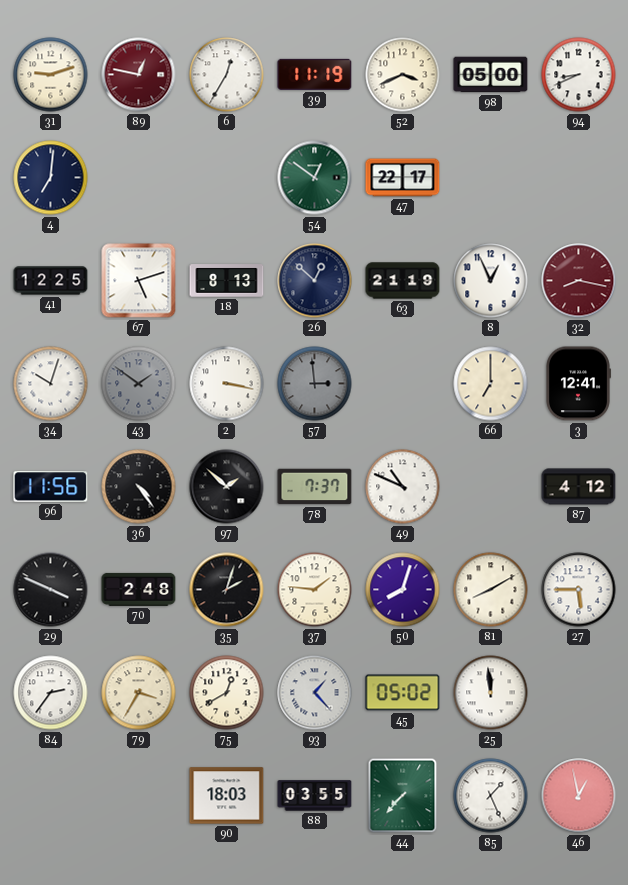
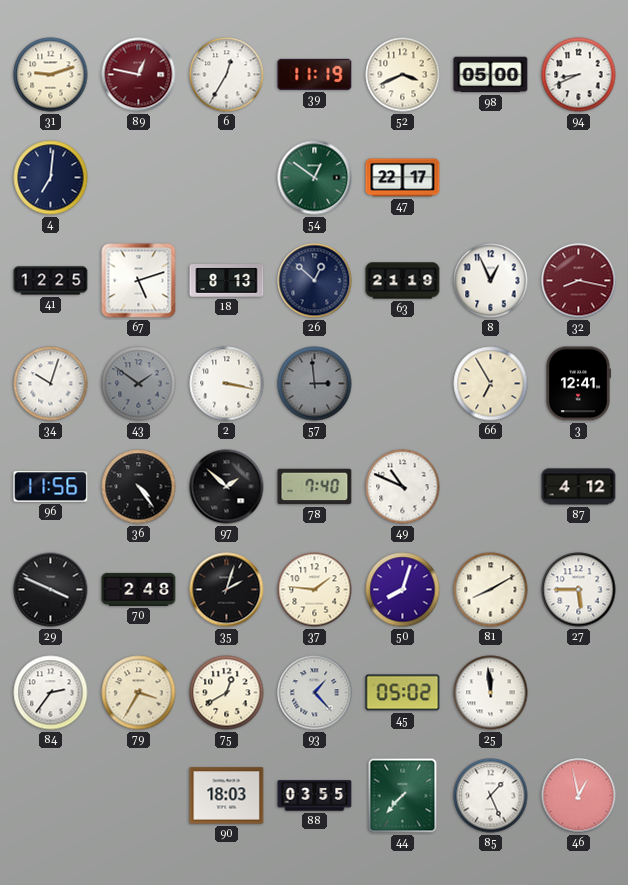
66: 7:00 -> 6:55
78: 7:37 -> 7:40
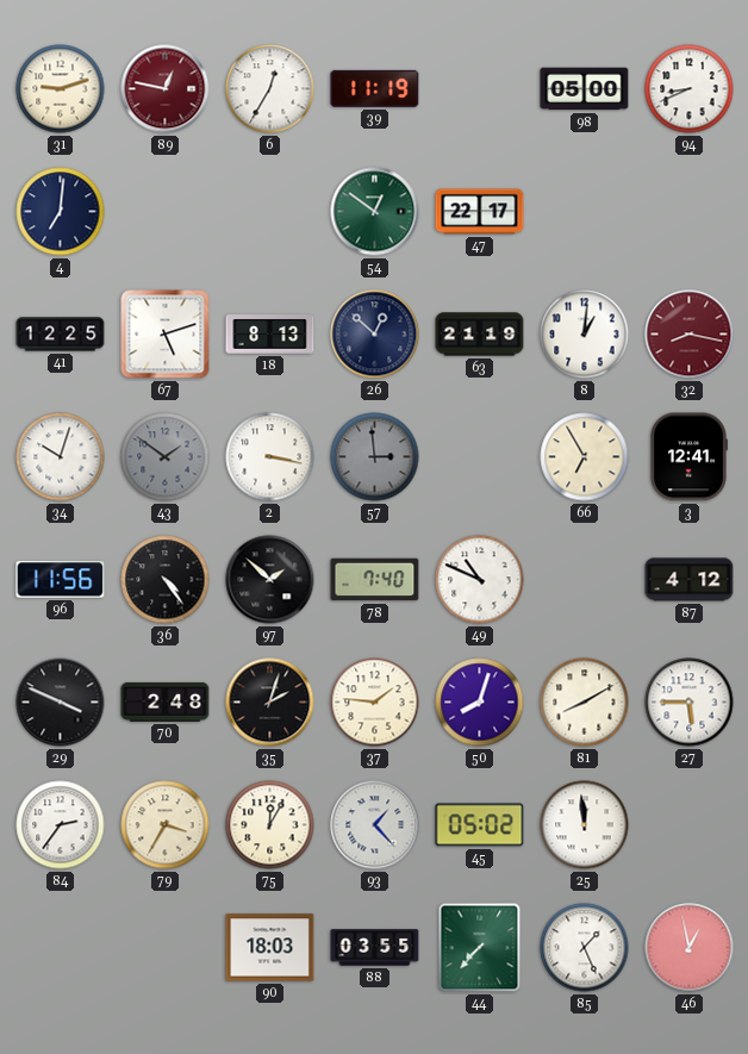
52: 3:41 -> none
8: 12:56 -> 1:01
75: 12:40 -> 12:05
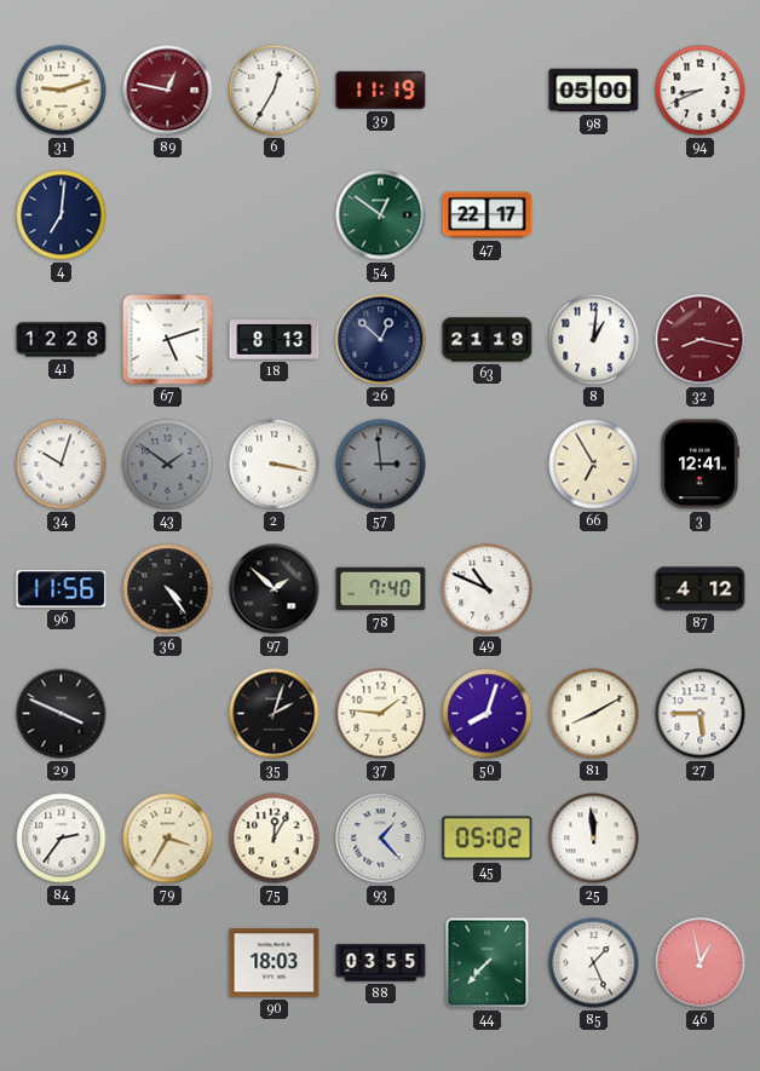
41: 12:25 -> 12:28
70: 2:48 -> none
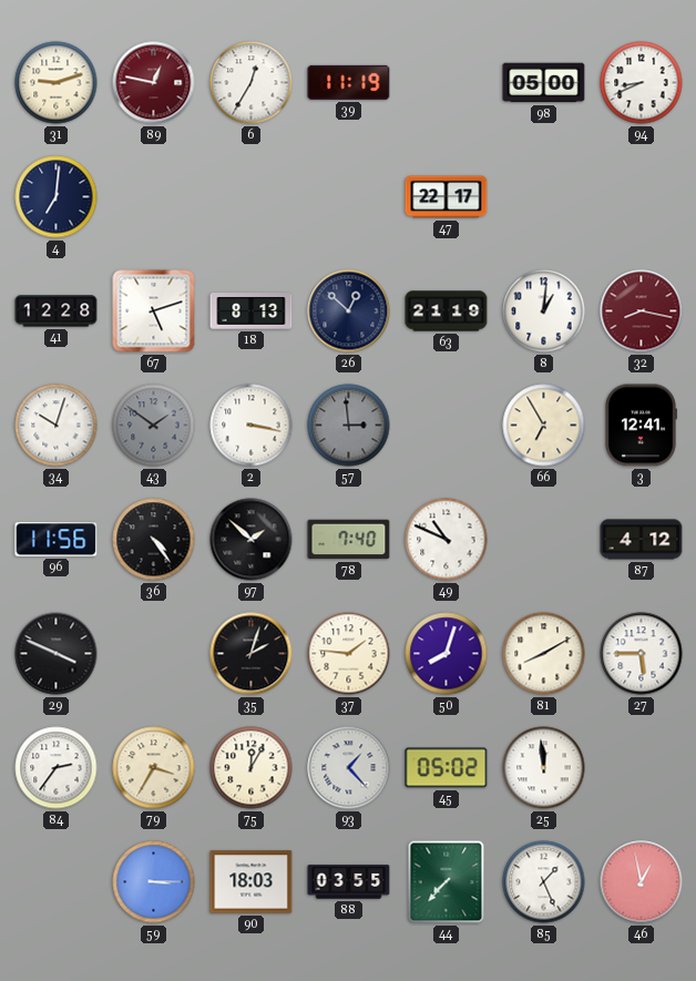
54: 12:51 -> none
59: none -> 3:15
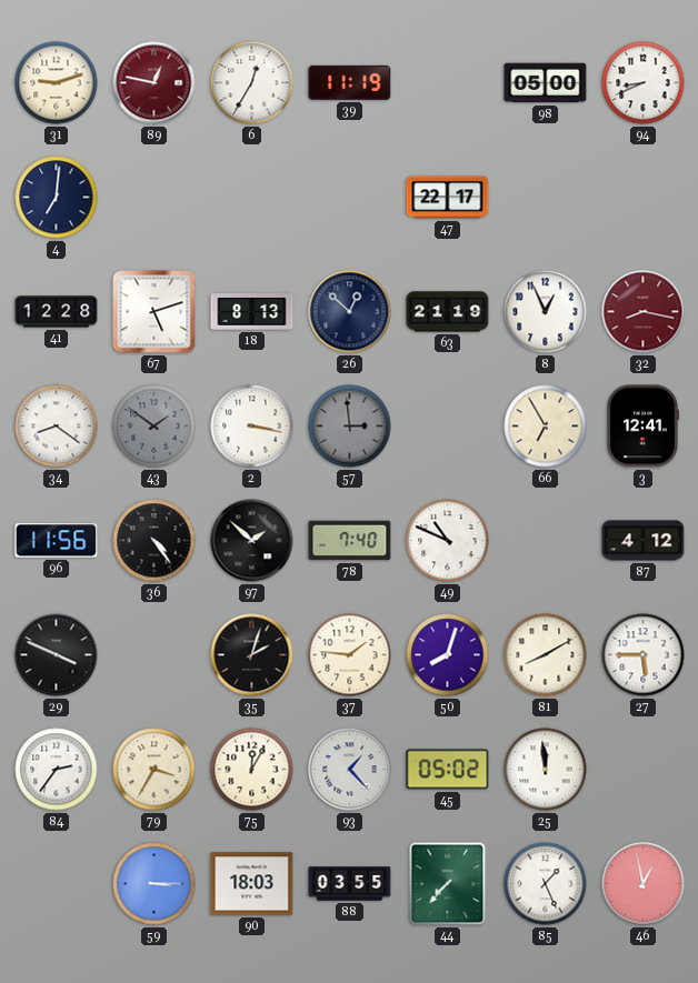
8: 1:01 -> 12:56
34: 10:03 -> 8:21
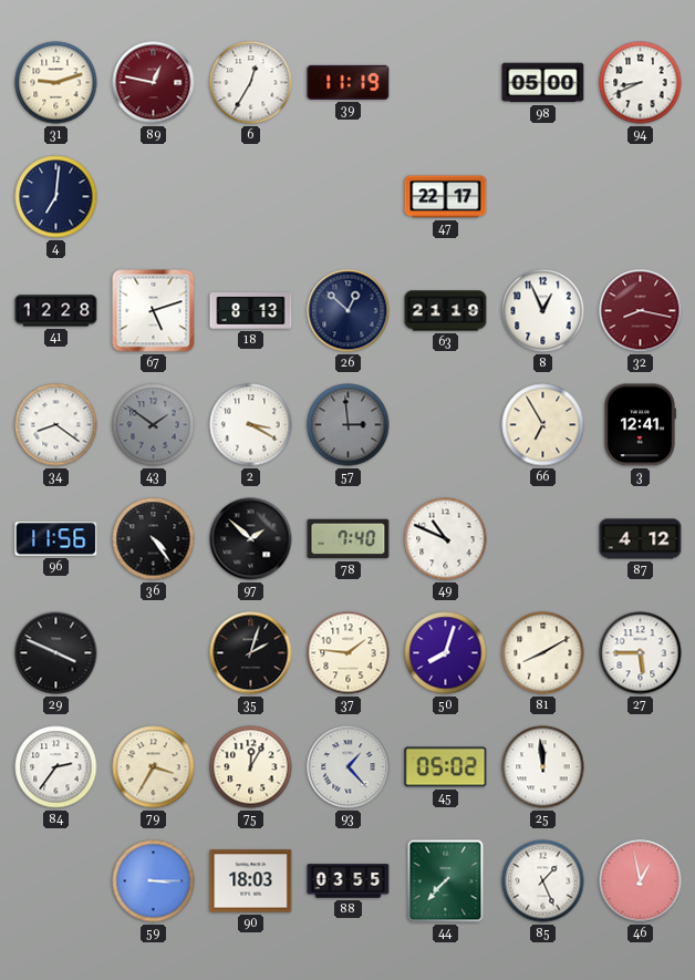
2: 3:17 -> 3:20
